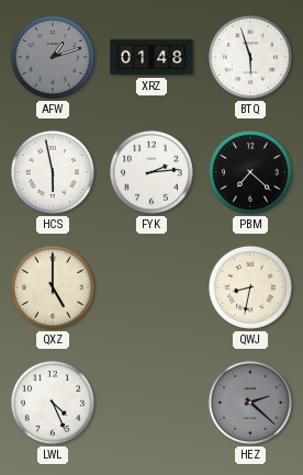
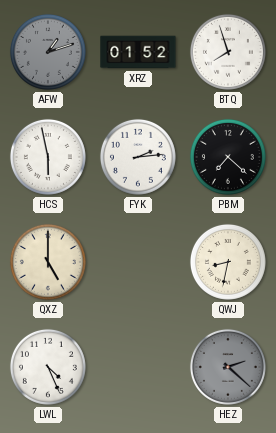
XRZ: 01:48 -> 01:52
BTQ: 5:57 -> 7:57
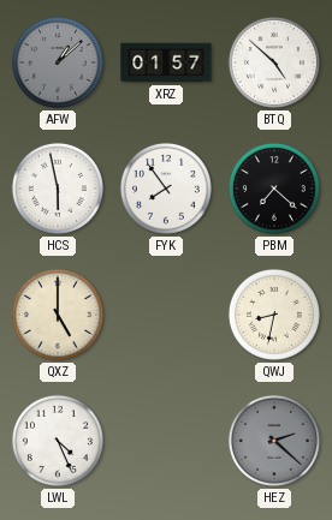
AFW: 1:12 -> 1:08
XRZ: 01:52 -> 01:57
BTQ: 7:57 -> 4:52
FYK: 2:14 -> 7:54
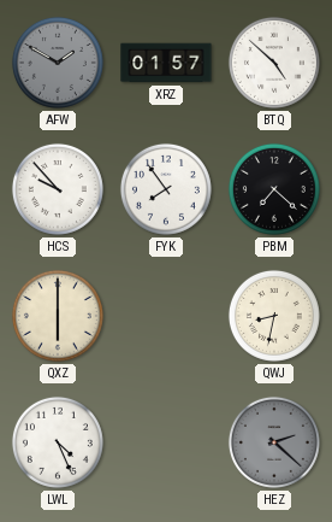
AFW: 1:08 -> 1:50
HCS: 5:58 -> 9:53
QXZ: 5:00 -> 6:00
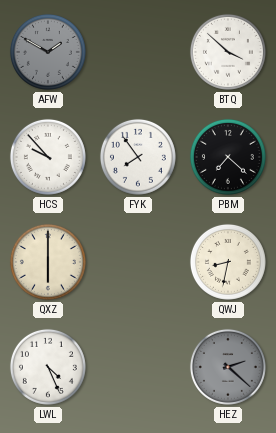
XRZ: 01:57 -> none
BTQ: 4:52 -> 3:52
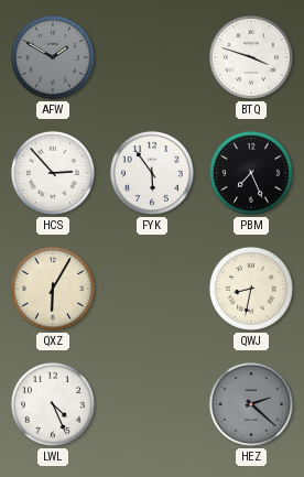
BTQ: 3:52 -> 3:48
HCS: 9:53 -> 2:53
FYK: 7:54 -> 5:54
PBM: 7:22 -> 7:26
QXZ: 6:00 -> 6:05
